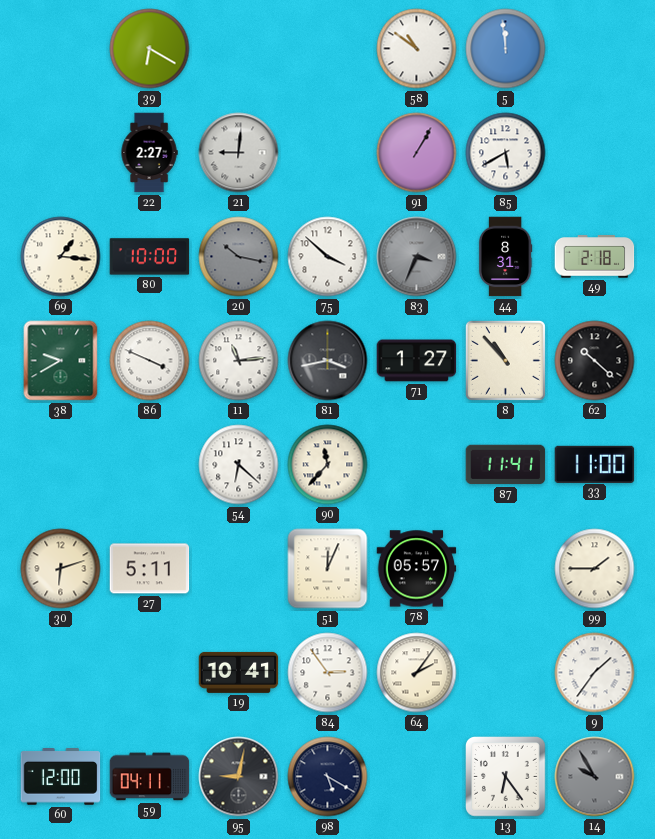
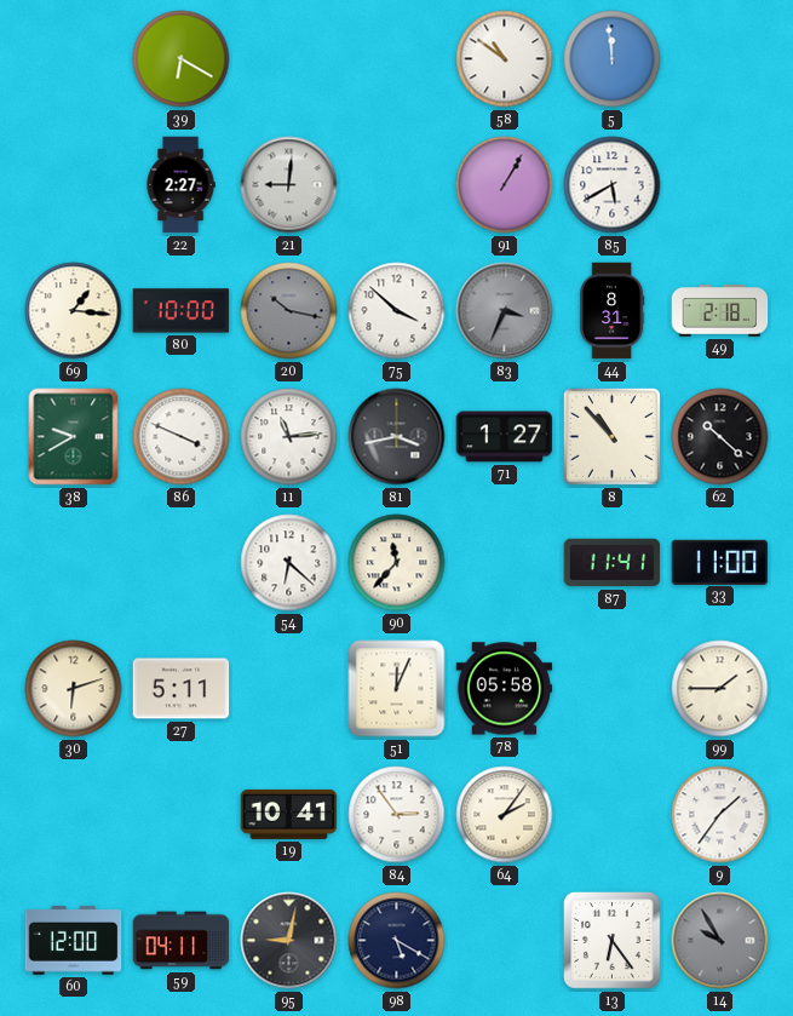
78: 05:57 -> 05:58
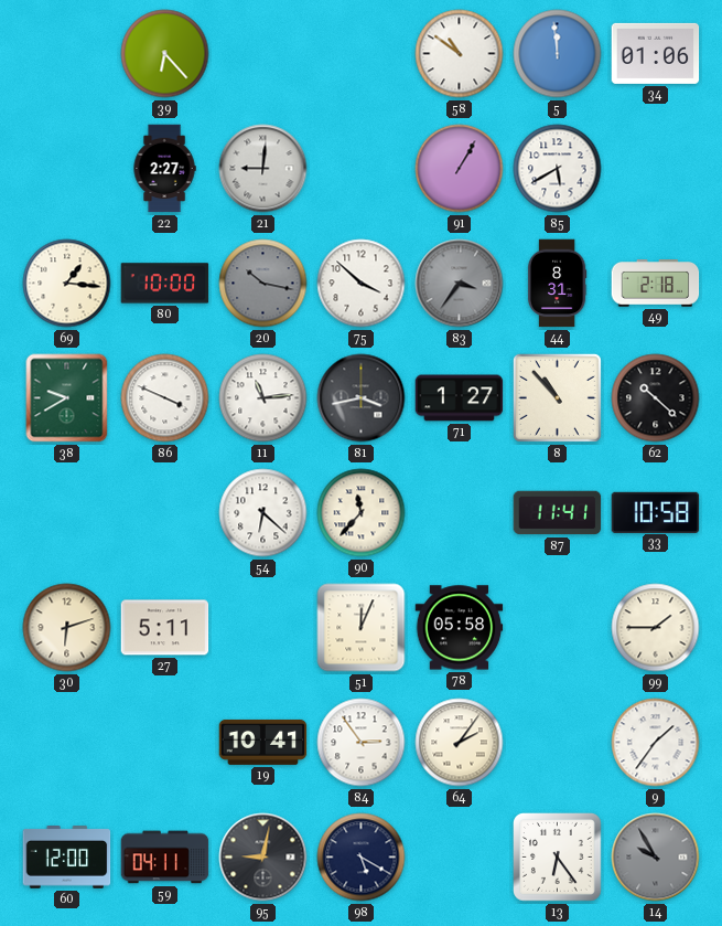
39: 6:20 -> 6:23
34: none -> 01:06
83: 3:34 -> 3:36
33: 11:00 -> 10:58
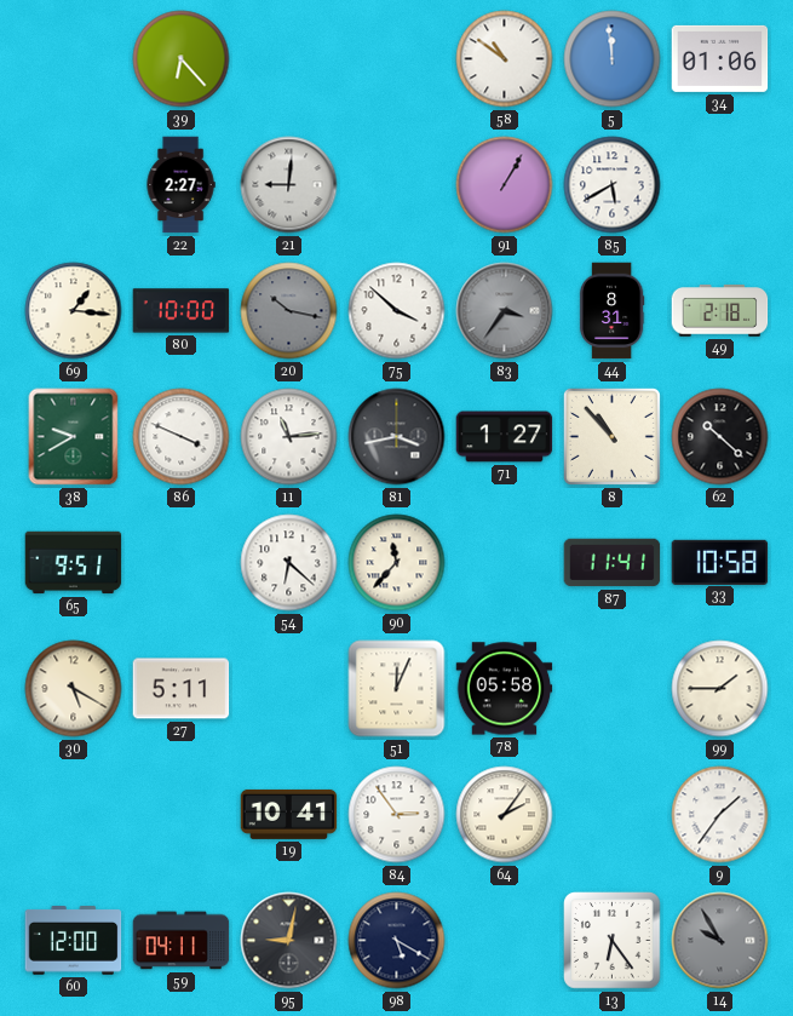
65: none -> 9:51
30: 6:12 -> 5:20
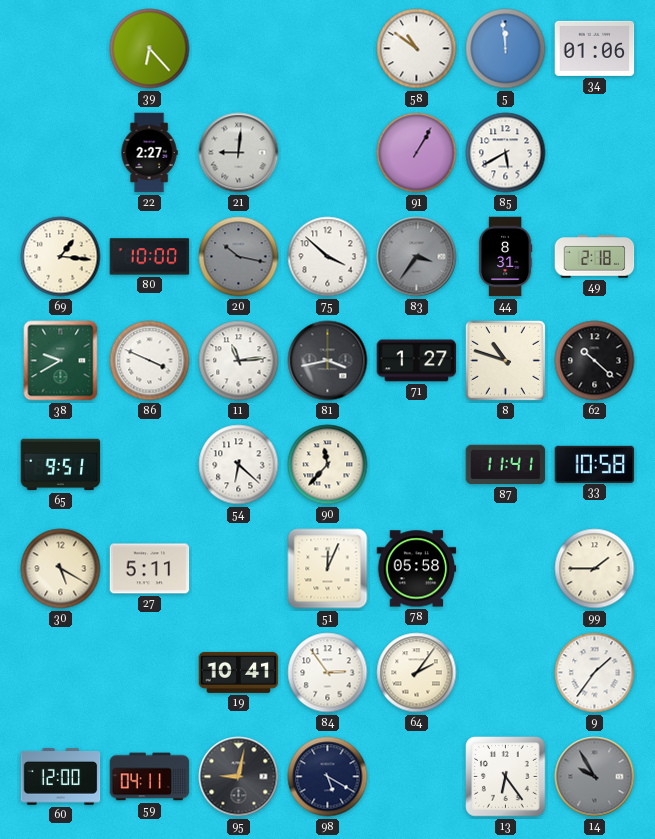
8: 10:53 -> 10:48
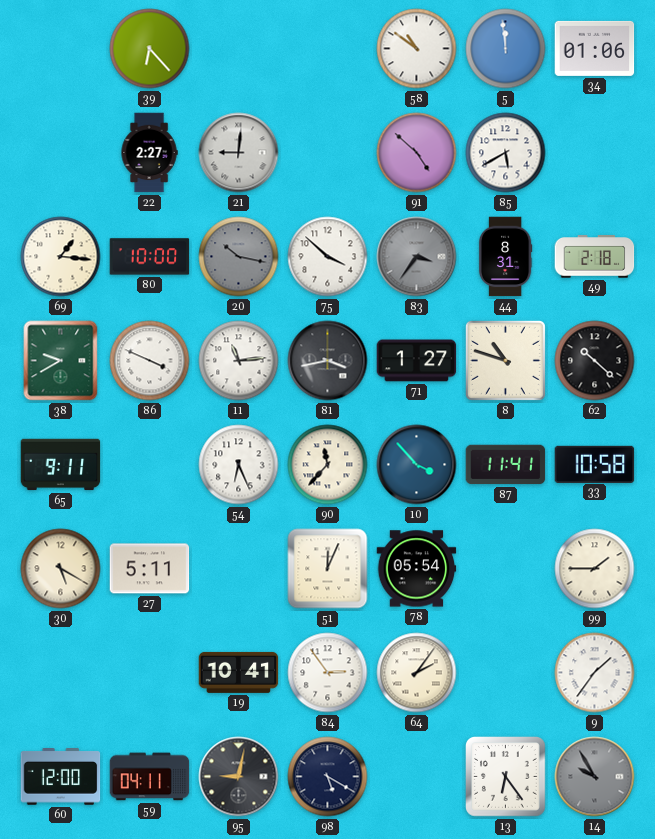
91: 1:05 -> 4:52
65: 9:51 -> 9:11
54: 6:22 -> 6:26
10: none -> 3:53
78: 05:58 -> 05:54
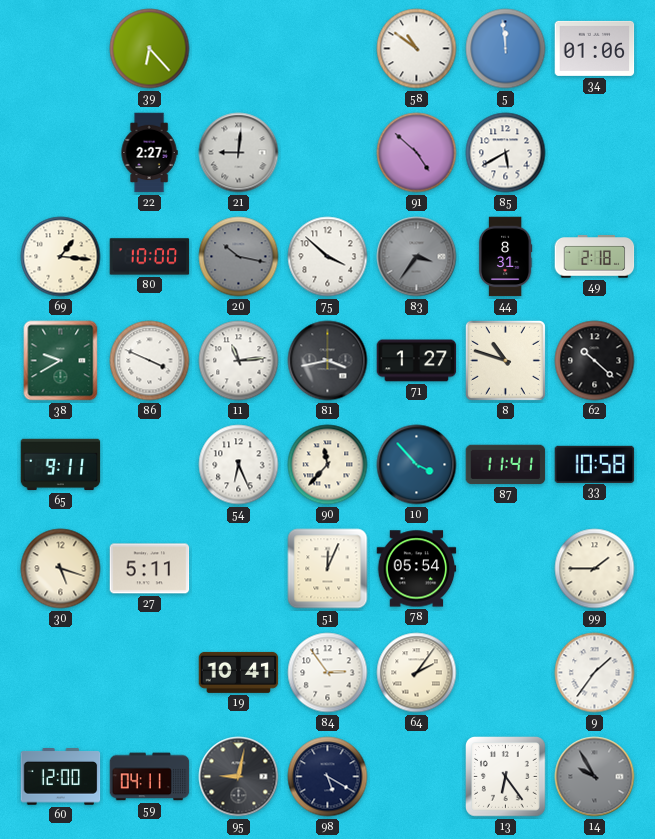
30: 5:20 -> 5:18
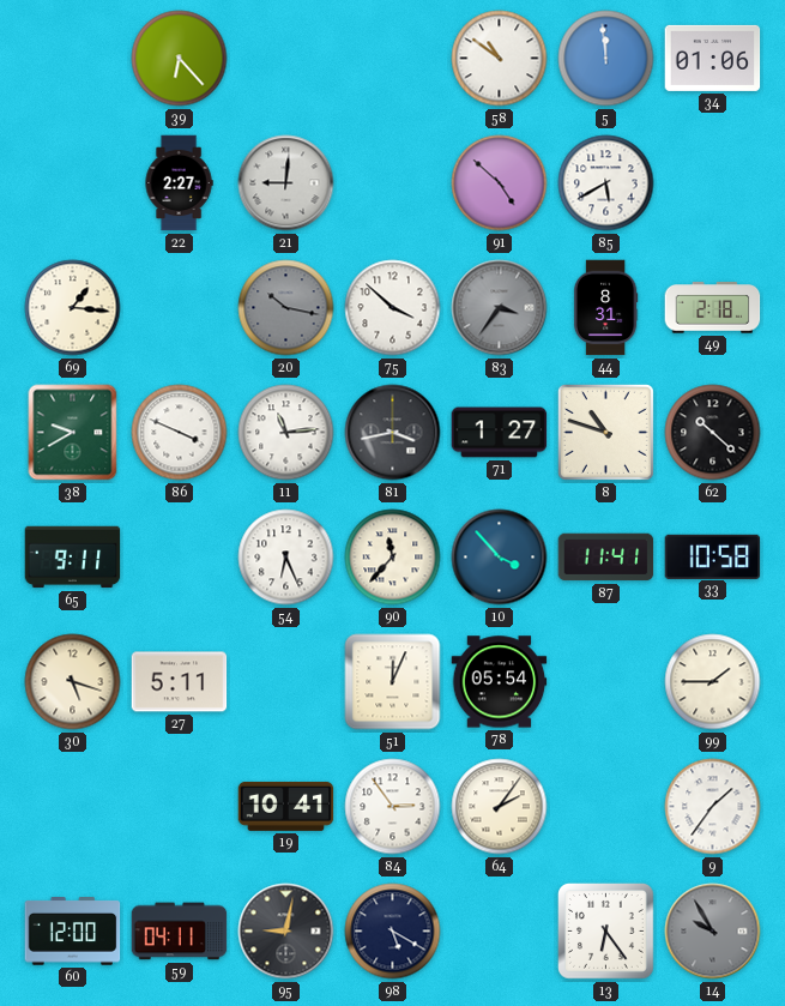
80: 10:00 -> none
